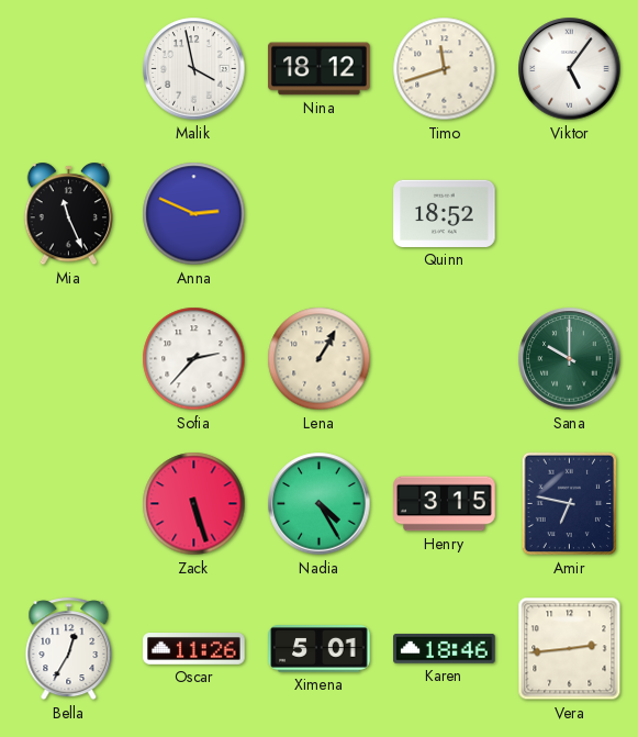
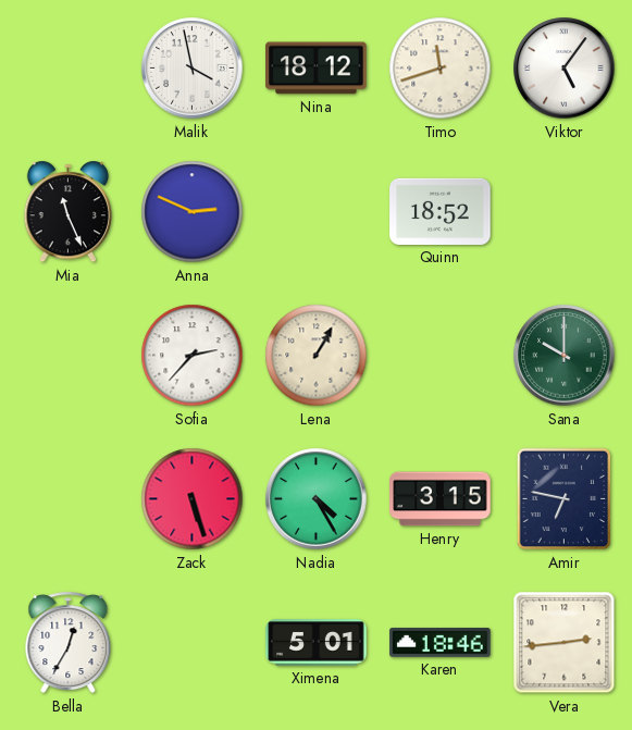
Oscar: 11:26 -> none
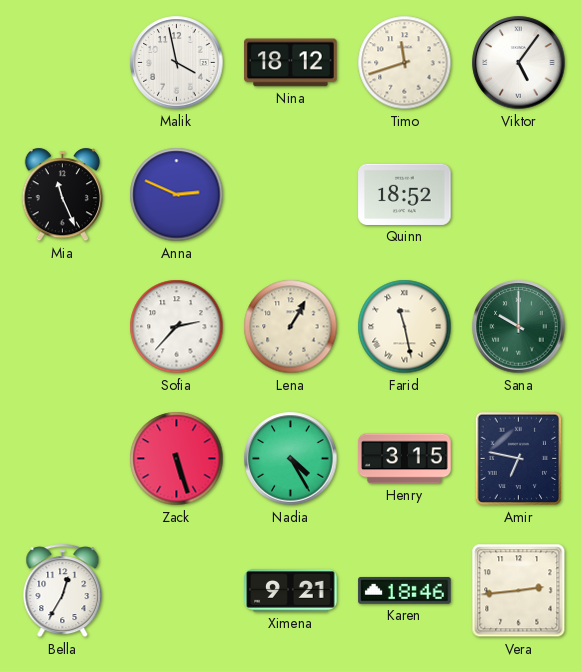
Farid: none -> 11:28
Ximena: 5:01 -> 9:21
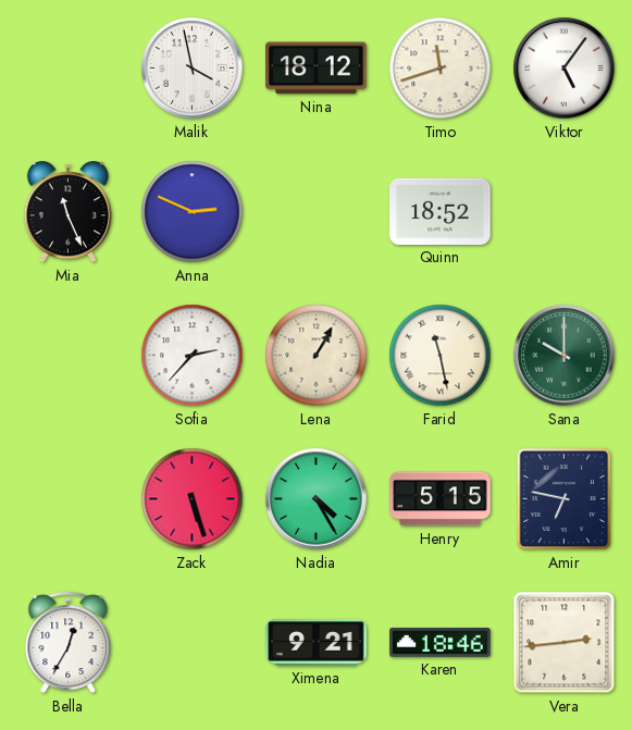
Henry: 3:15 -> 5:15
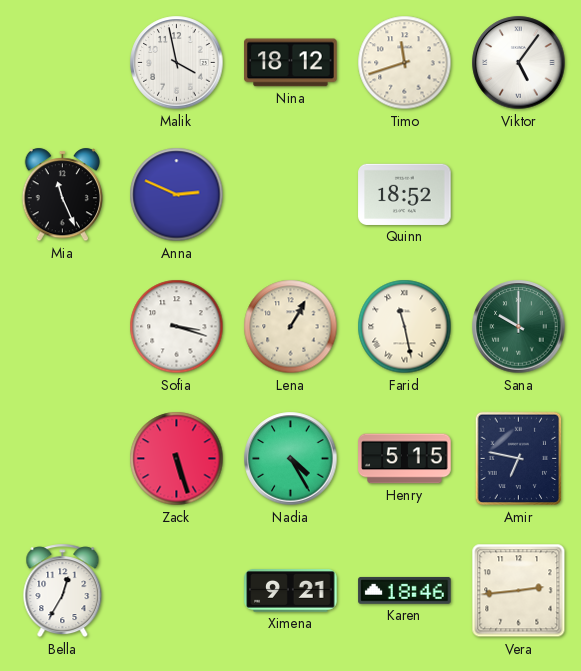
Sofia: 2:37 -> 3:18
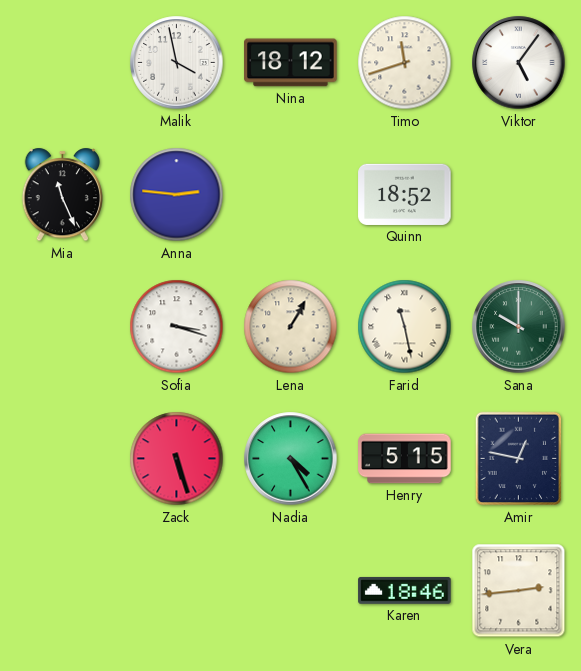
Anna: 2:49 -> 2:46
Amir: 6:47 -> 12:47
Bella: 12:35 -> none
Ximena: 9:21 -> none
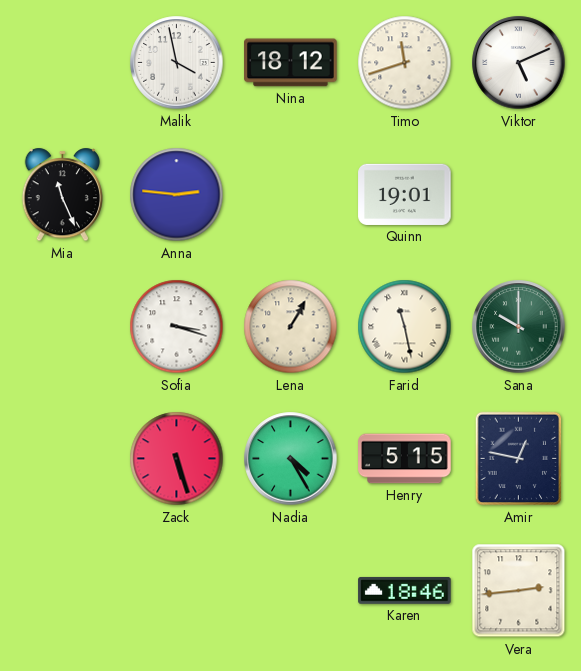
Viktor: 5:06 -> 5:11
Quinn: 18:52 -> 19:01
